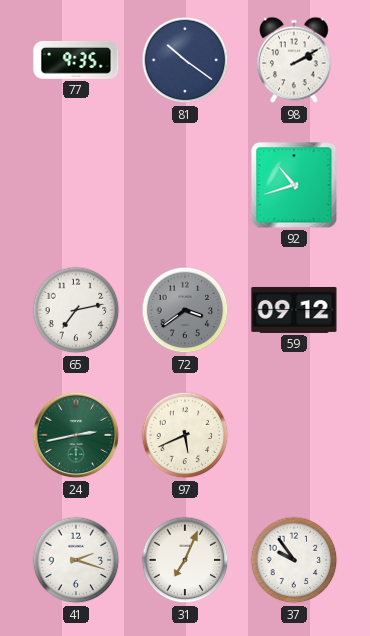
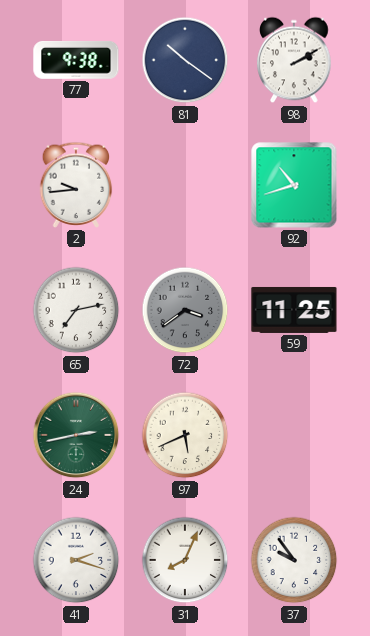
77: 9:35 -> 9:38
2: none -> 9:44
59: 09:12 -> 11:25
31: 7:04 -> 8:04
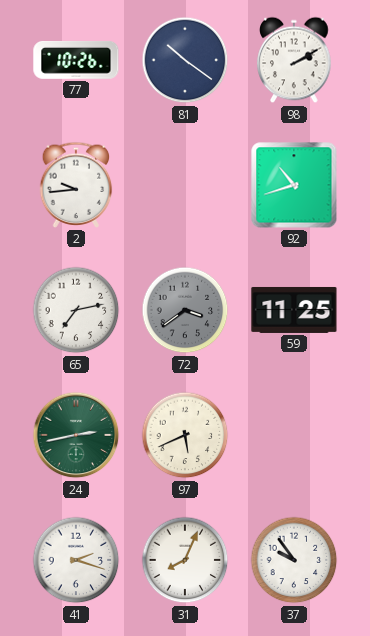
77: 9:38 -> 10:26
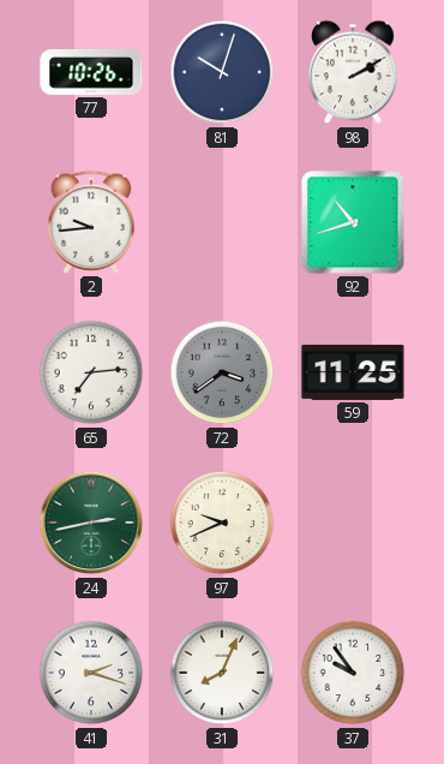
81: 10:21 -> 10:03
65: 7:13 -> 7:14
97: 5:41 -> 9:41
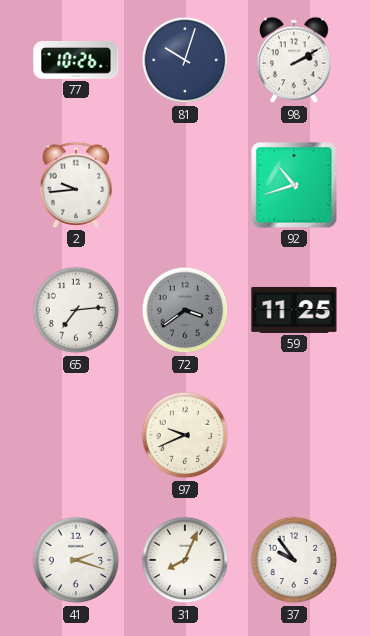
24: 2:43 -> none
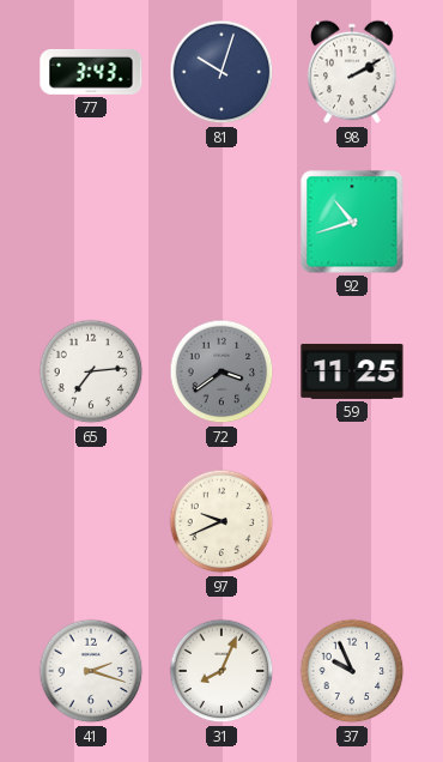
77: 10:26 -> 3:43
2: 9:44 -> none
37: 9:54 -> 9:56
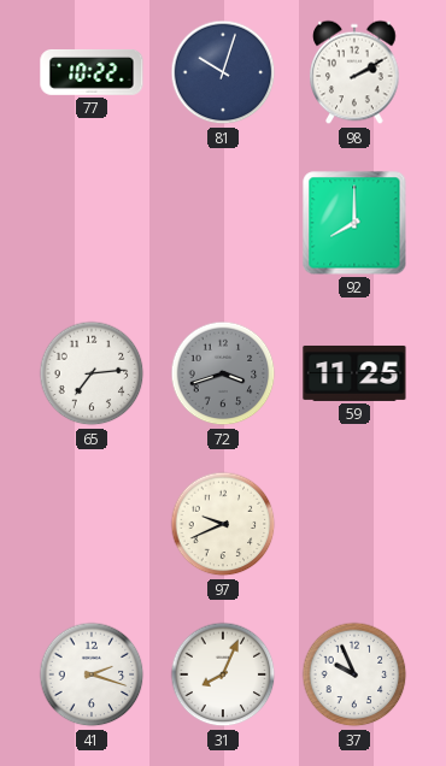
77: 3:43 -> 10:22
92: 10:42 -> 8:00
72: 3:39 -> 3:42
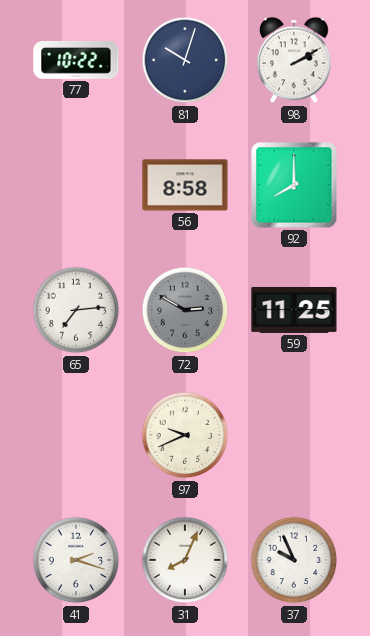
56: none -> 8:58
72: 3:42 -> 2:50
